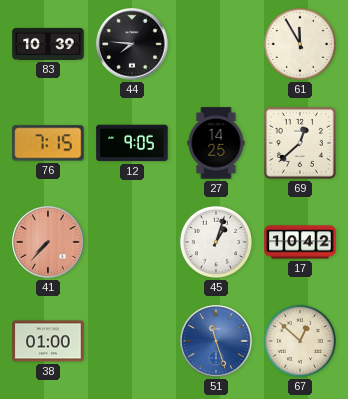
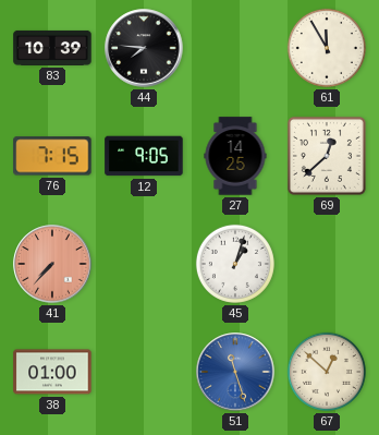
17: 10:42 -> none
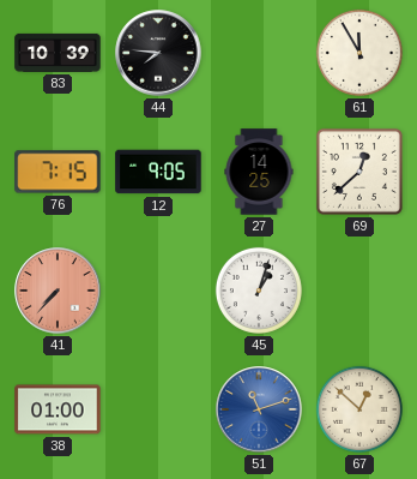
51: 11:27 -> 11:12
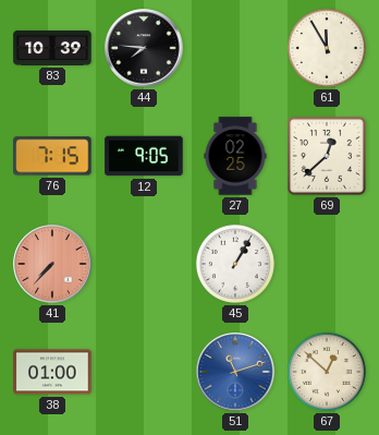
27: 14:25 -> 02:25
45: 1:03 -> 1:05
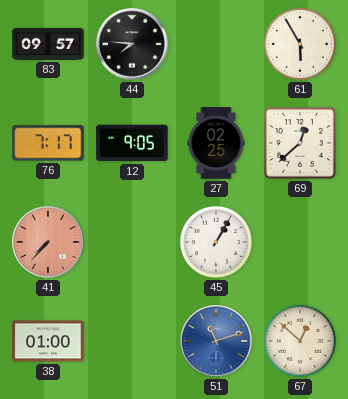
83: 10:39 -> 09:57
61: 11:55 -> 5:55
76: 7:15 -> 7:17
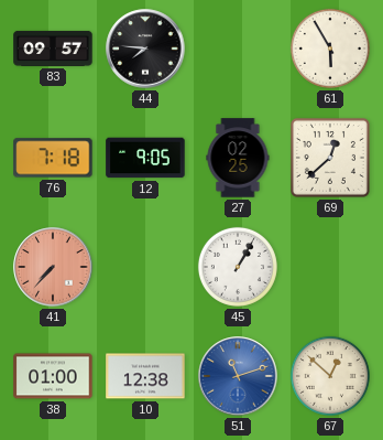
76: 7:17 -> 7:18
10: none -> 12:38
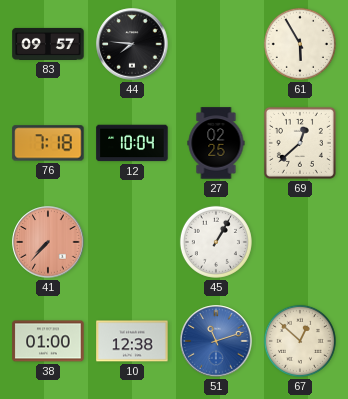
12: 9:05 -> 10:04
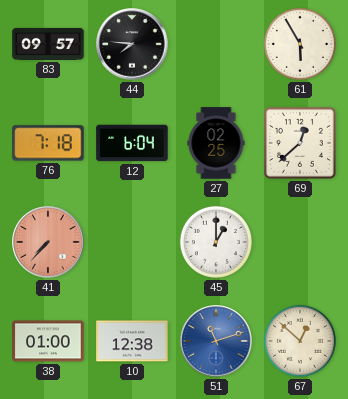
12: 10:04 -> 6:04
45: 1:05 -> 1:00
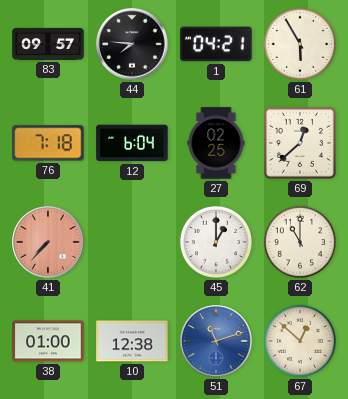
1: none -> 04:21
62: none -> 11:00
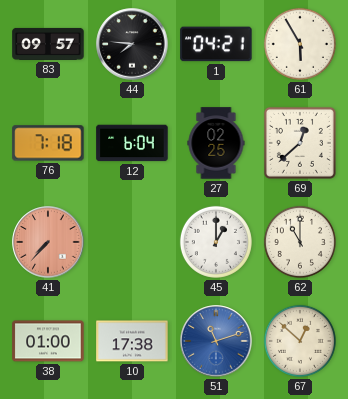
10: 12:38 -> 17:38
